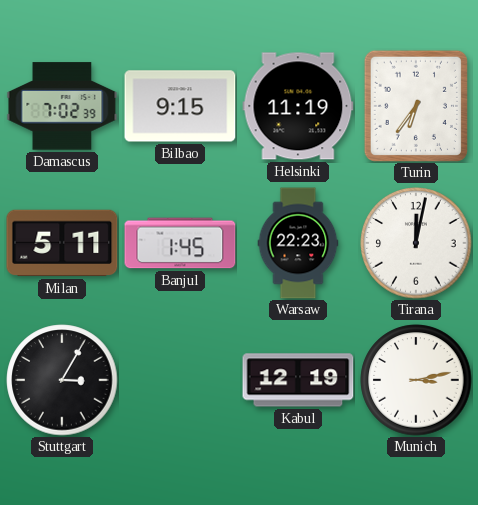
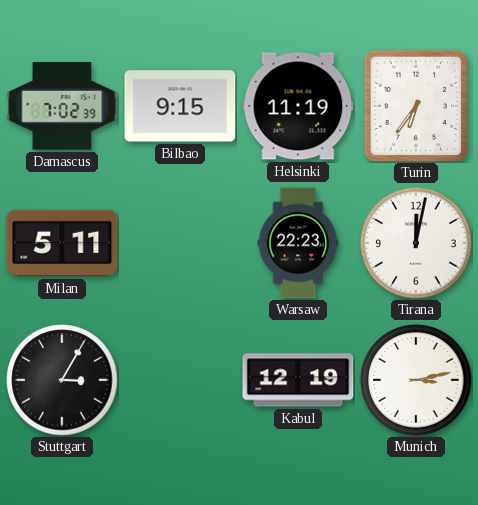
Banjul: 1:45 -> none
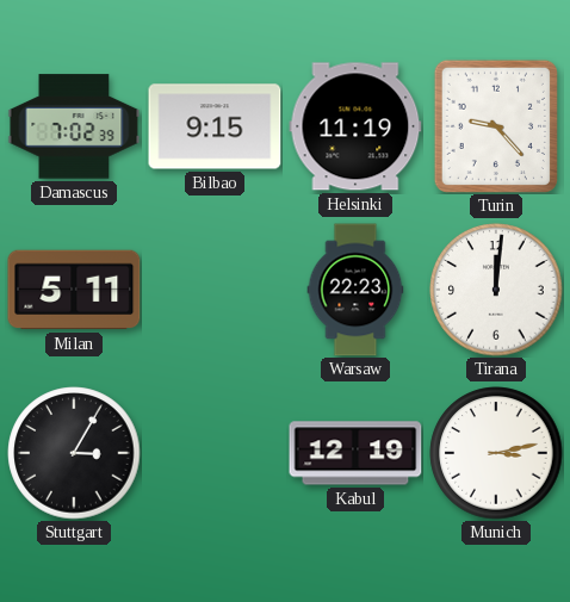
Turin: 6:36 -> 9:23
Tirana: 12:02 -> 12:01
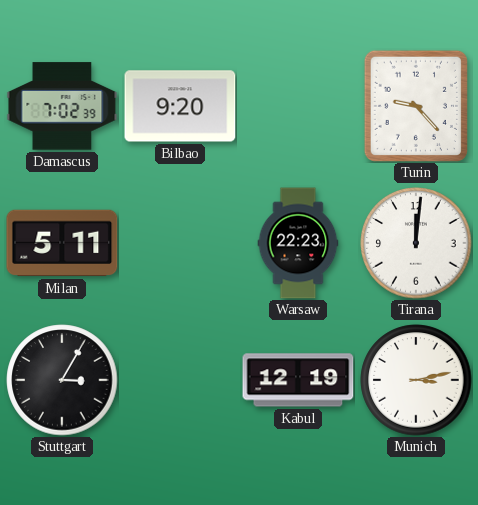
Bilbao: 9:15 -> 9:20
Helsinki: 11:19 -> none
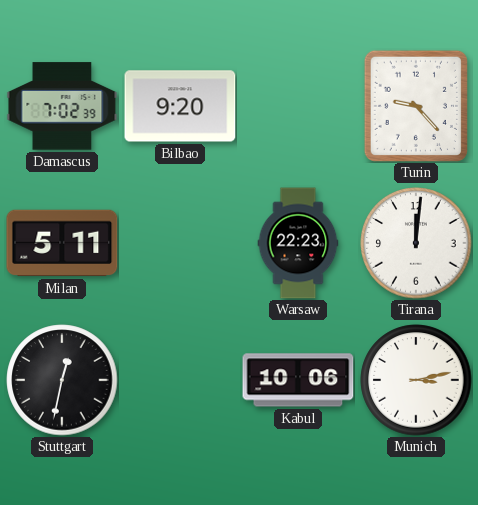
Stuttgart: 3:05 -> 12:32
Kabul: 12:19 -> 10:06
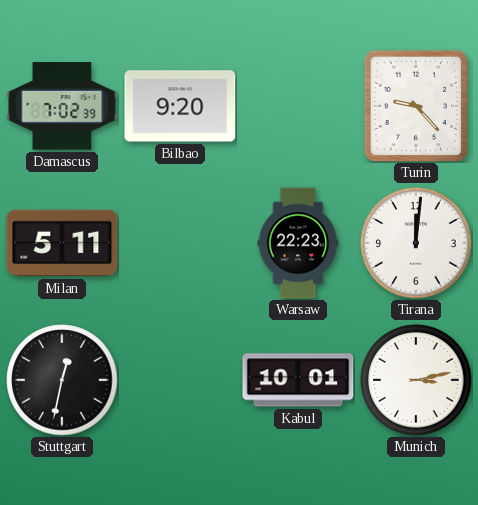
Kabul: 10:06 -> 10:01
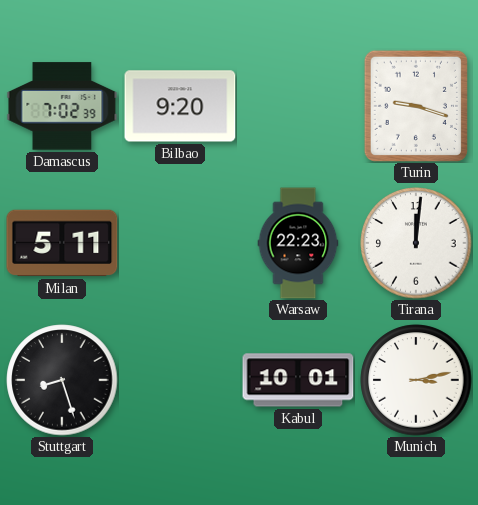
Turin: 9:23 -> 9:18
Stuttgart: 12:32 -> 8:27
